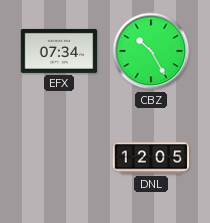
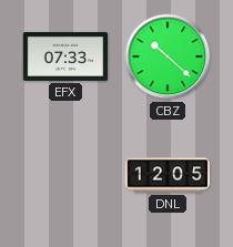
EFX: 07:34 -> 07:33
CBZ: 10:25 -> 10:22
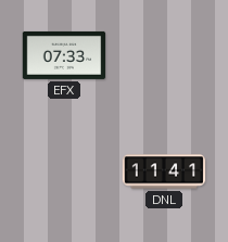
CBZ: 10:22 -> none
DNL: 12:05 -> 11:41
